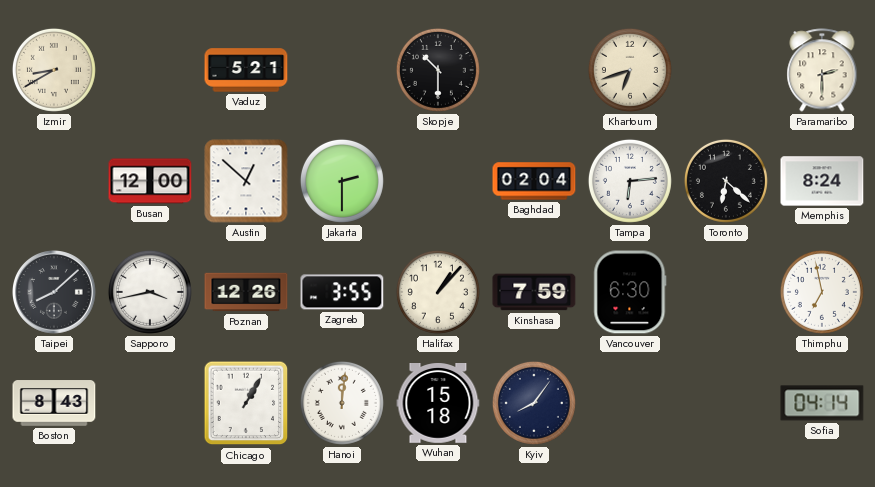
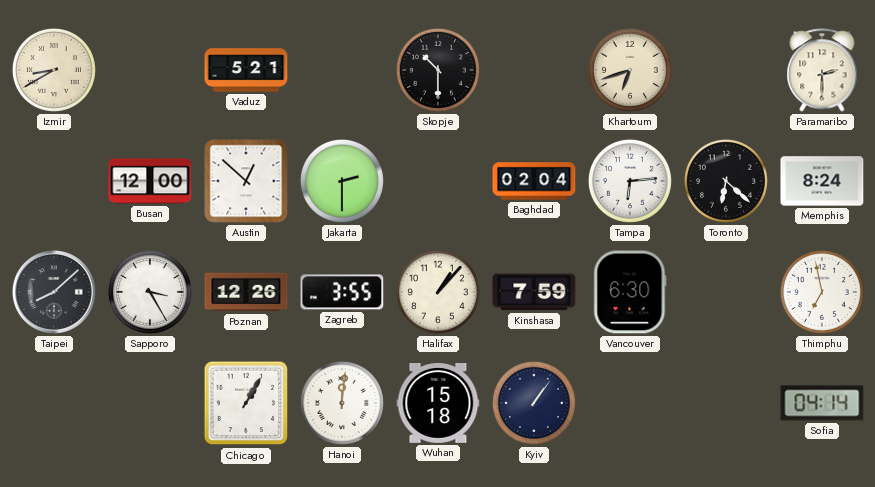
Sapporo: 3:43 -> 3:25
Boston: 8:43 -> none
Kyiv: 8:06 -> 1:06
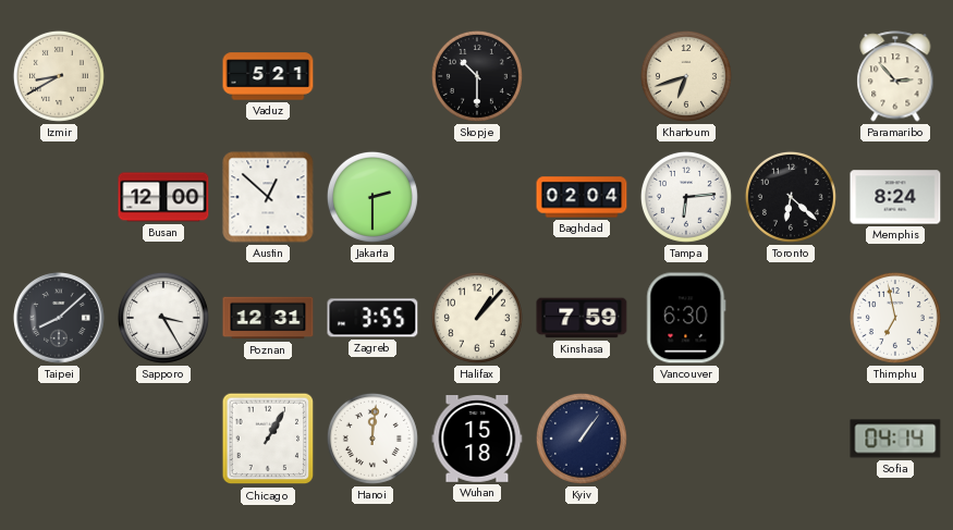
Paramaribo: 2:30 -> 2:53
Poznan: 12:26 -> 12:31
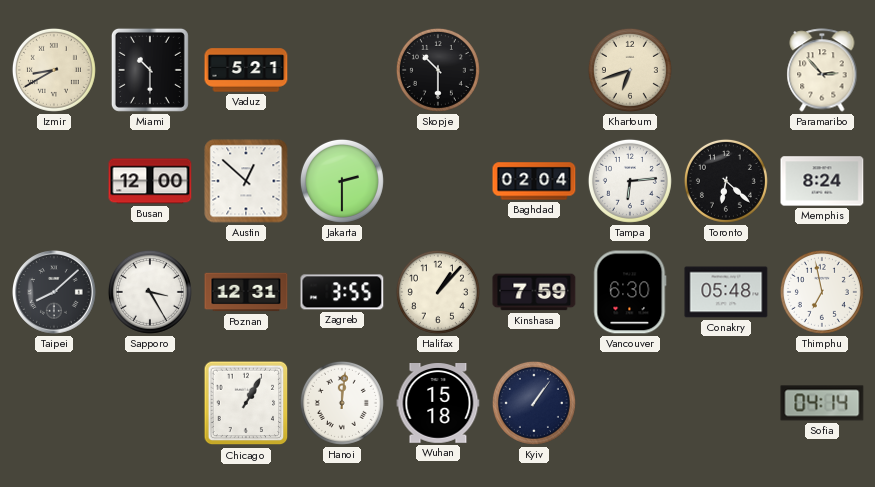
Miami: none -> 10:30
Conakry: none -> 05:48
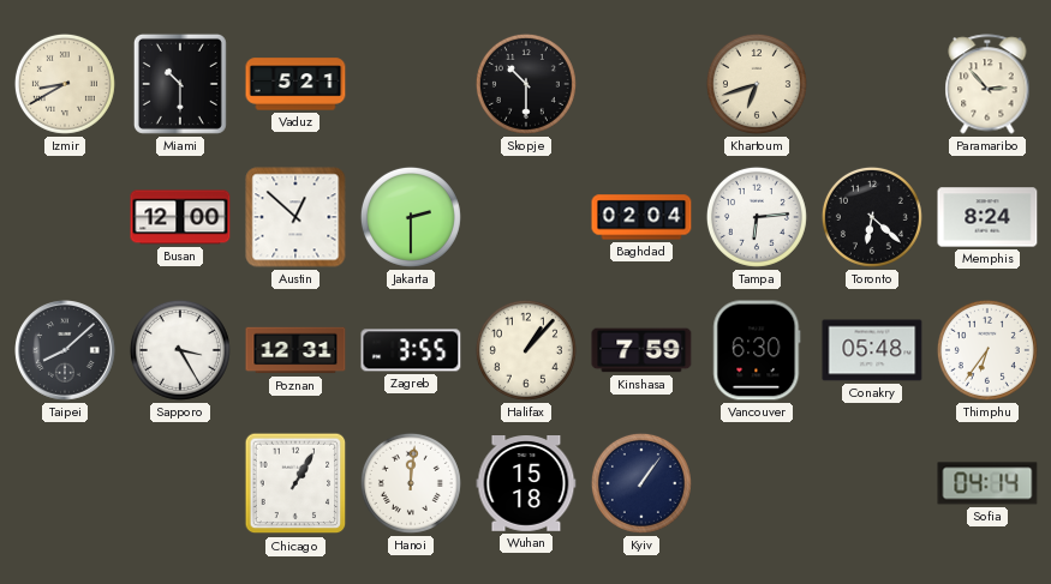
Thimphu: 6:58 -> 6:36
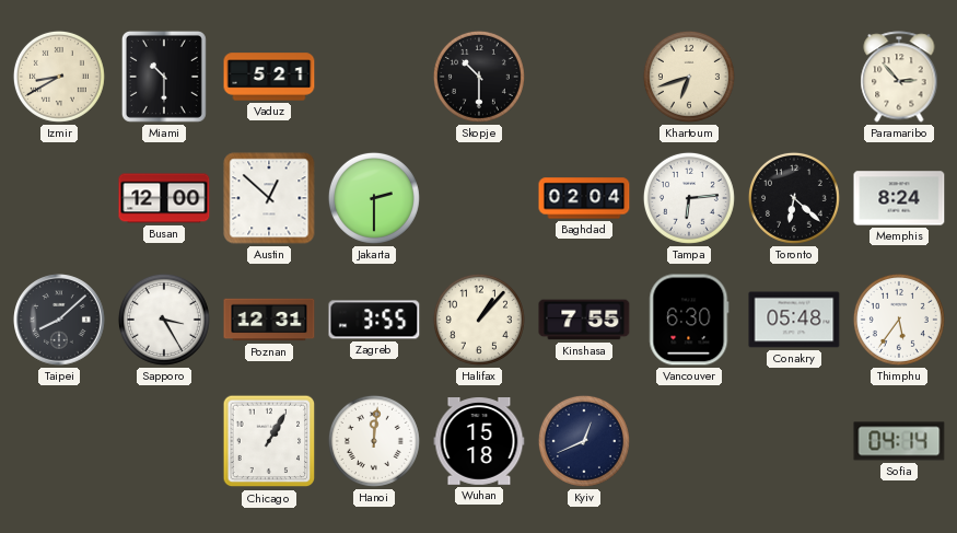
Kinshasa: 7:59 -> 7:55
Thimphu: 6:36 -> 5:36
Kyiv: 1:06 -> 12:41
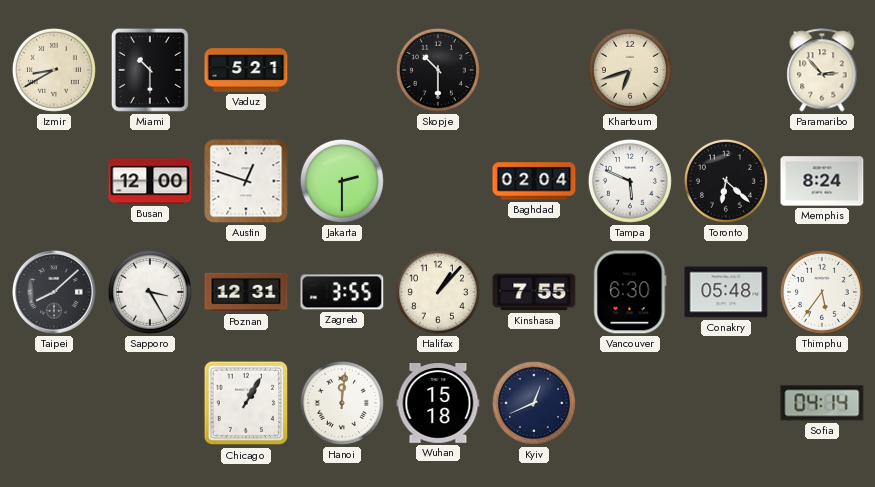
Austin: 12:52 -> 12:48
Tampa: 6:14 -> 5:49
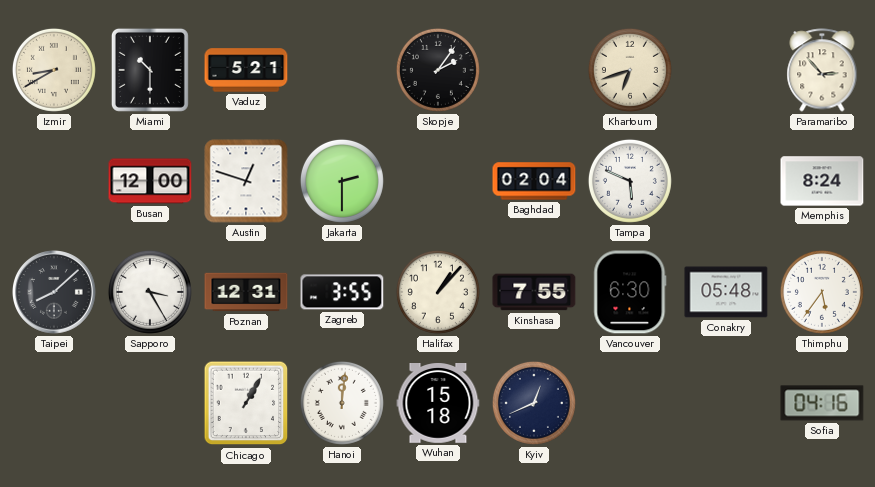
Skopje: 10:30 -> 2:06
Toronto: 6:22 -> none
Sofia: 04:14 -> 04:16
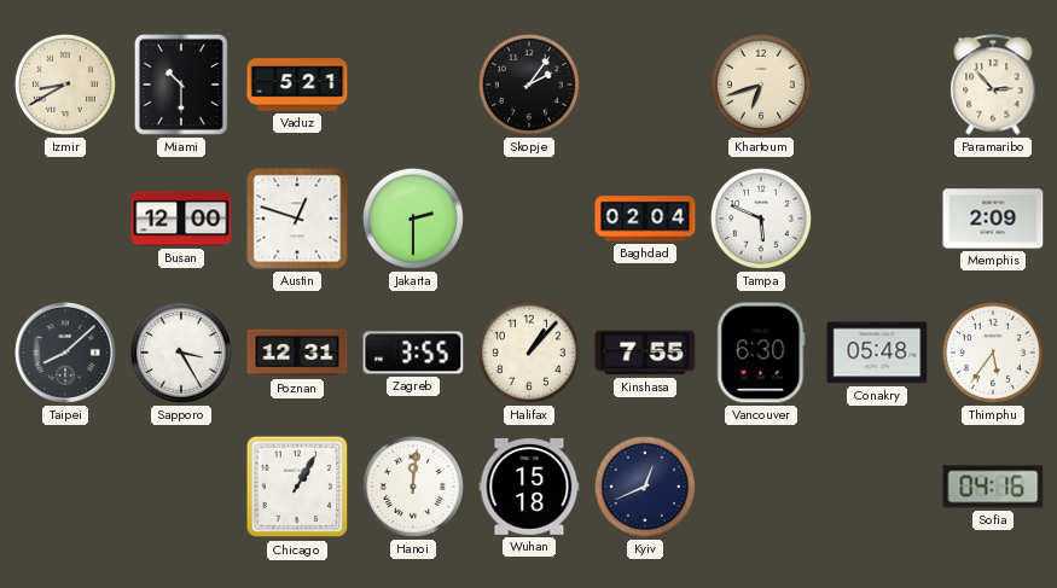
Memphis: 8:24 -> 2:09
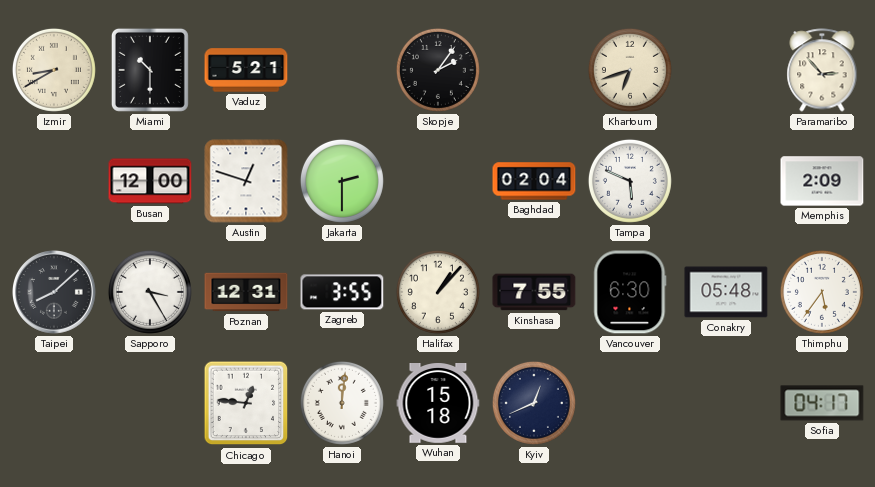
Chicago: 1:05 -> 12:46
Sofia: 04:16 -> 04:17
